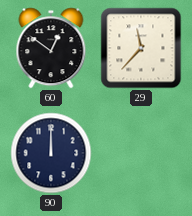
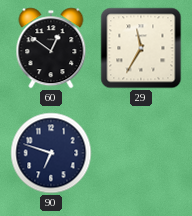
29: 11:37 -> 11:35
90: 12:00 -> 6:48
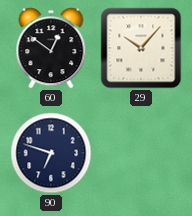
29: 11:35 -> 10:07
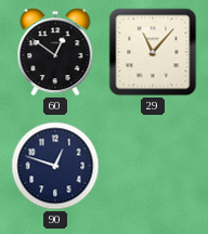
29: 10:07 -> 11:07
90: 6:48 -> 12:48
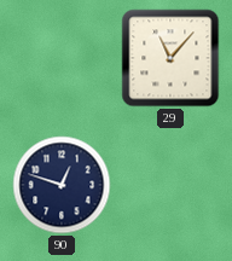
60: 12:51 -> none
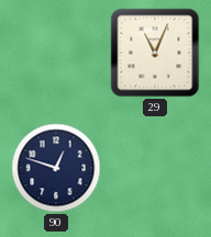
29: 11:07 -> 11:04
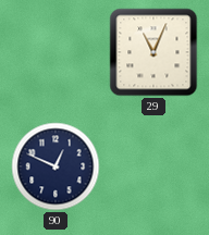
90: 12:48 -> 12:49
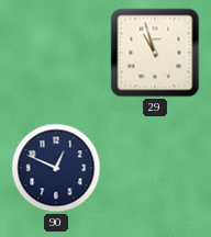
29: 11:04 -> 10:57
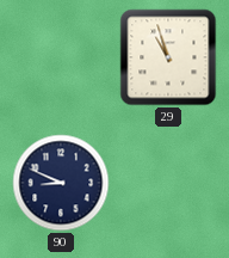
90: 12:49 -> 8:49
